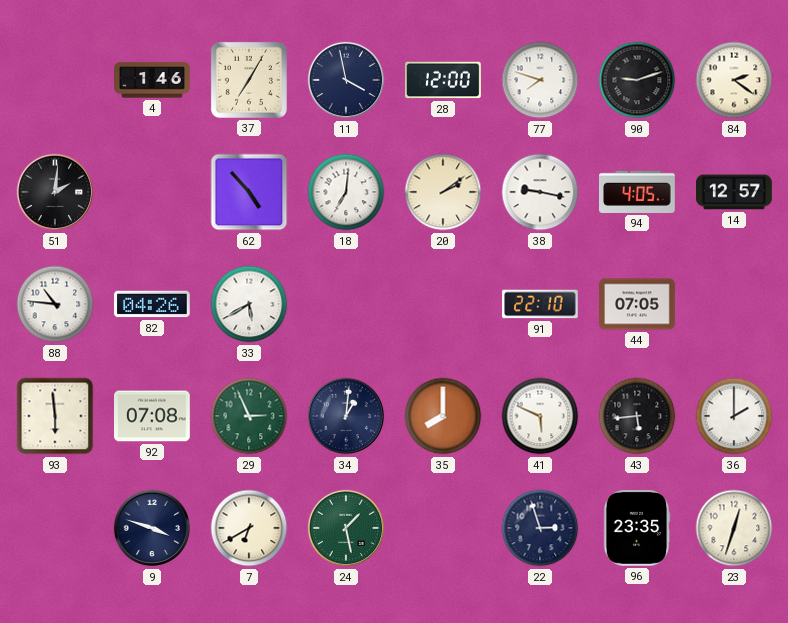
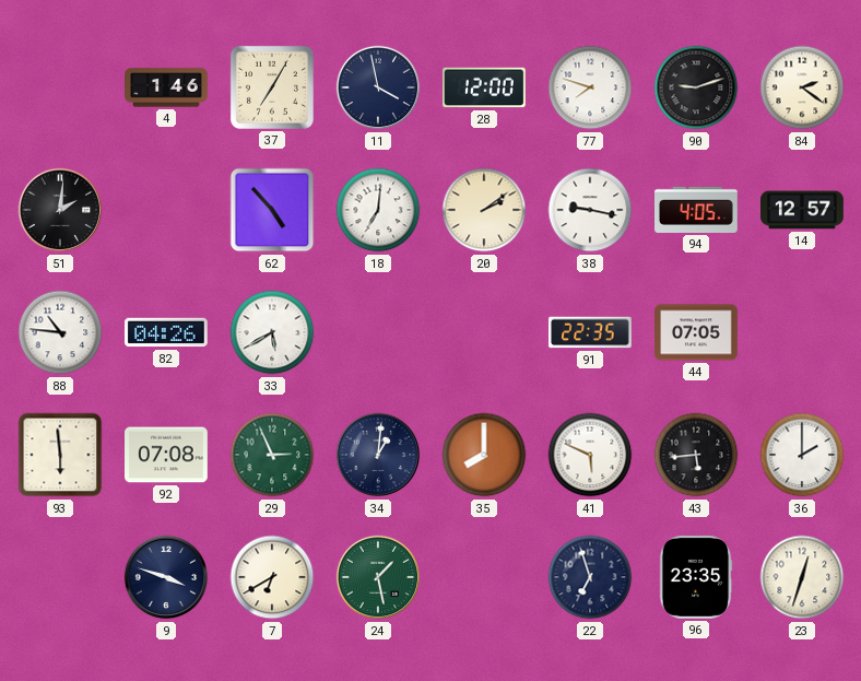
91: 22:10 -> 22:35
22: 2:57 -> 6:57
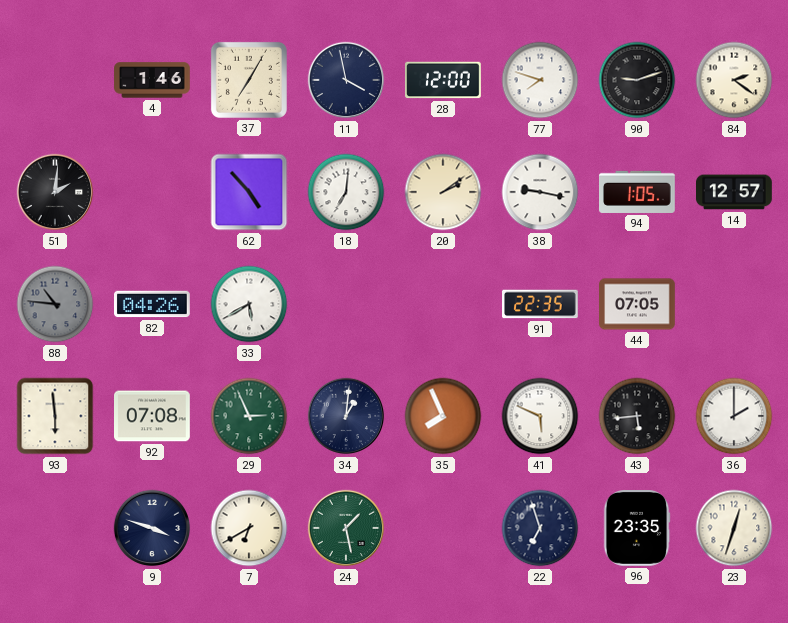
94: 4:05 -> 1:05
88 dial: white -> grey
35: 8:00 -> 7:56
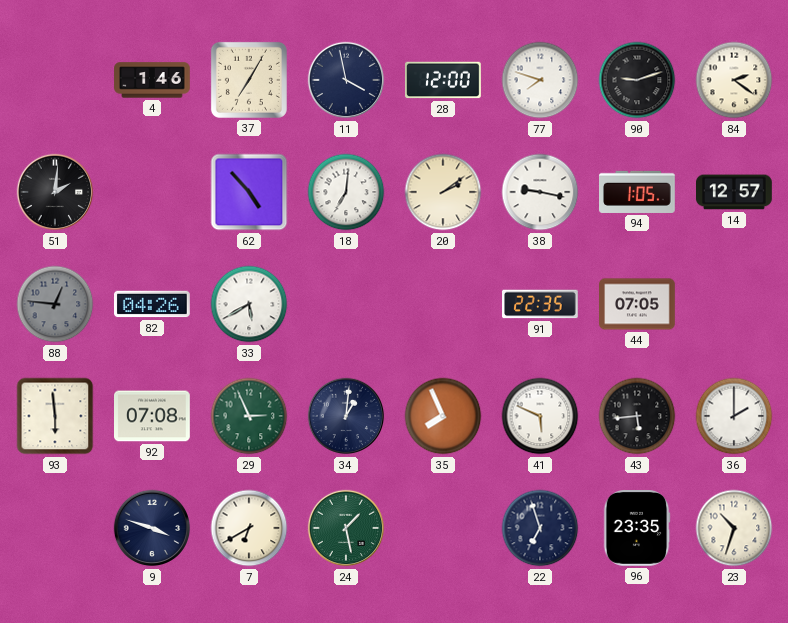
88: 10:46 -> 12:46
23: 12:33 -> 10:33
